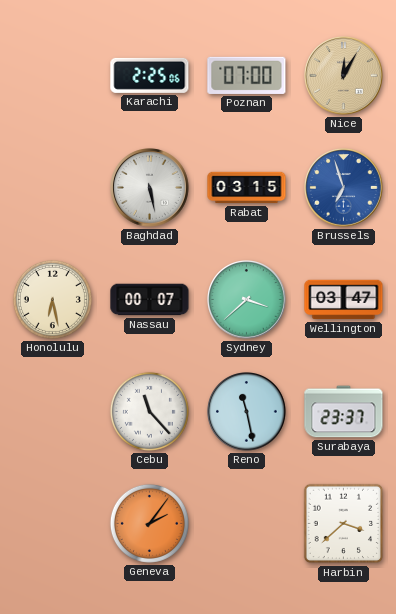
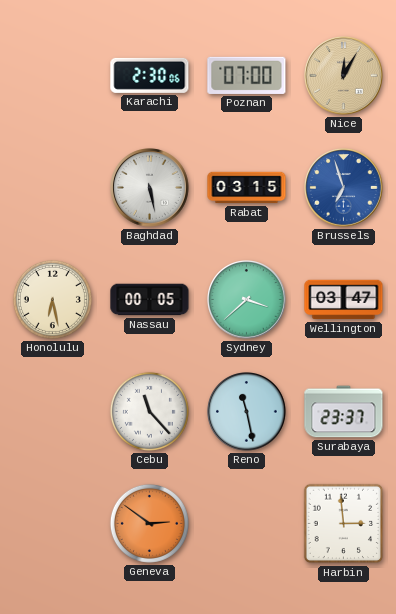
Karachi: 2:25 -> 2:30
Nassau: 00:07 -> 00:05
Geneva: 2:06 -> 2:51
Harbin: 3:38 -> 2:59
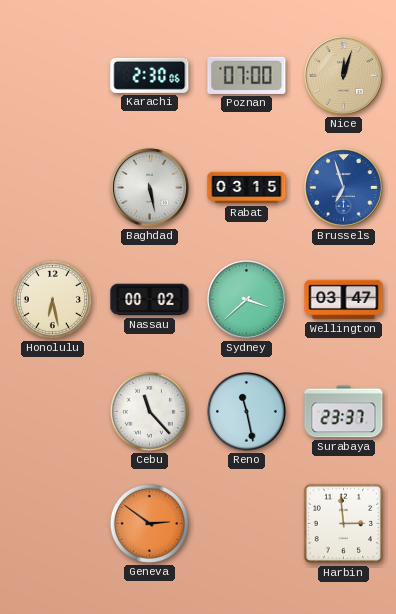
Nice: 12:05 -> 12:03
Nassau: 00:05 -> 00:02
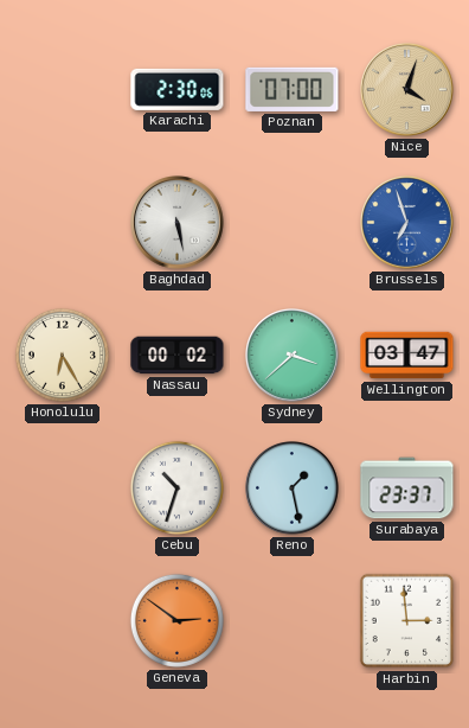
Nice: 12:03 -> 4:03
Rabat: 03:15 -> none
Honolulu: 6:28 -> 6:25
Cebu: 11:23 -> 10:33
Reno: 11:28 -> 1:28
